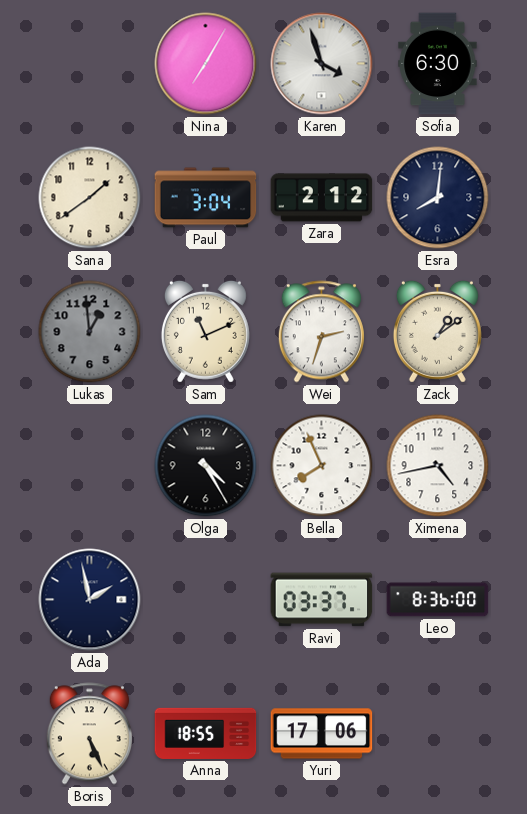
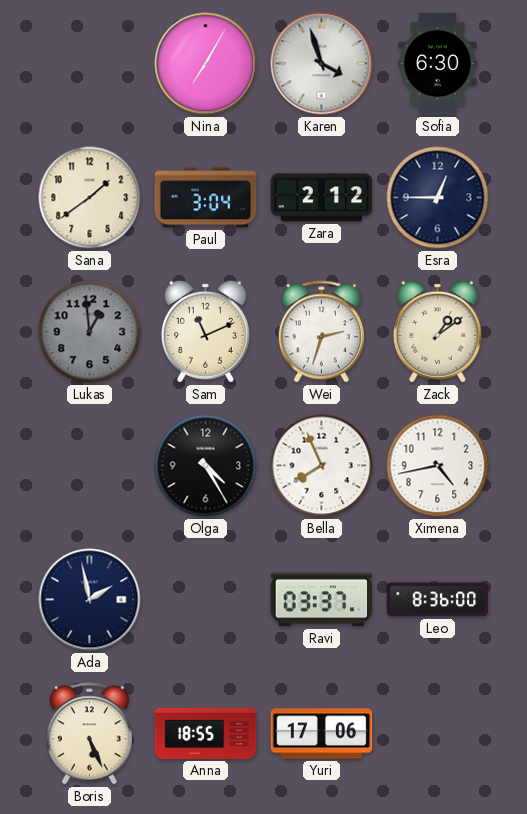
Esra: 8:01 -> 12:45
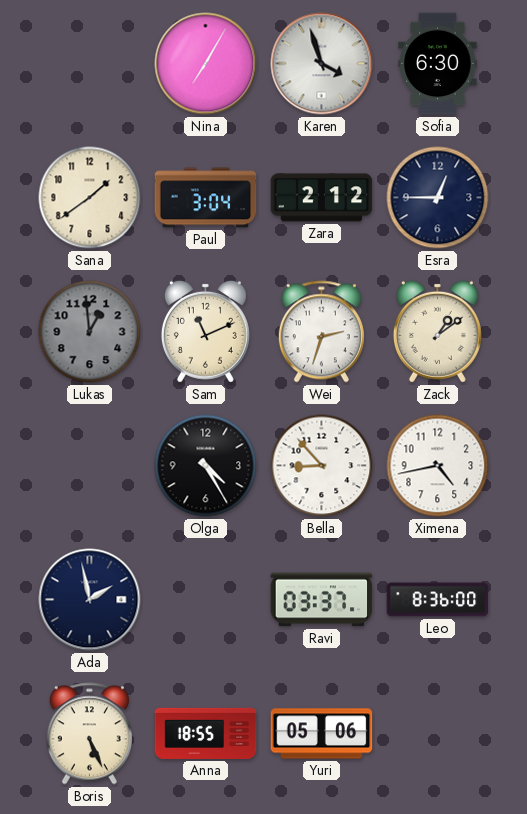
Bella: 7:56 -> 8:53
Yuri: 17:06 -> 05:06
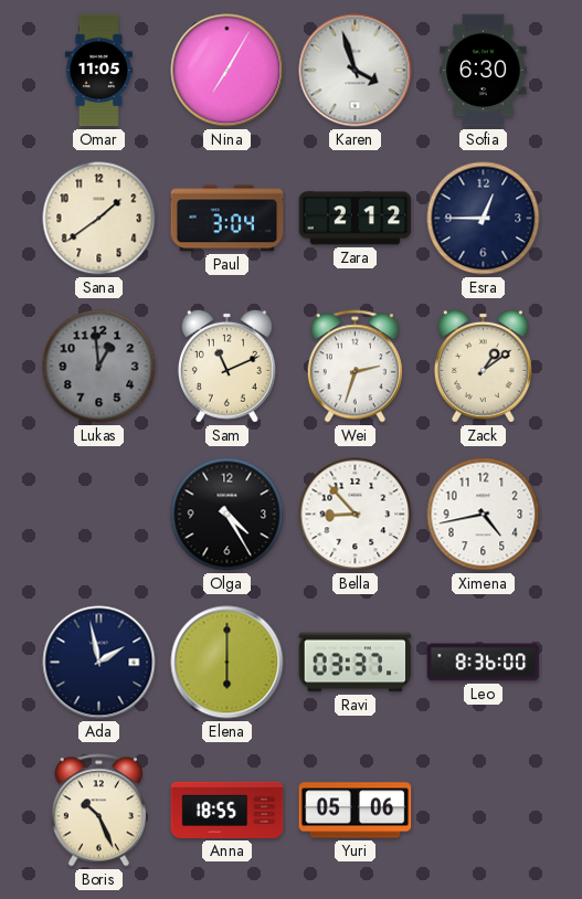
Omar: none -> 11:05
Elena: none -> 6:00
Boris: 5:26 -> 10:26
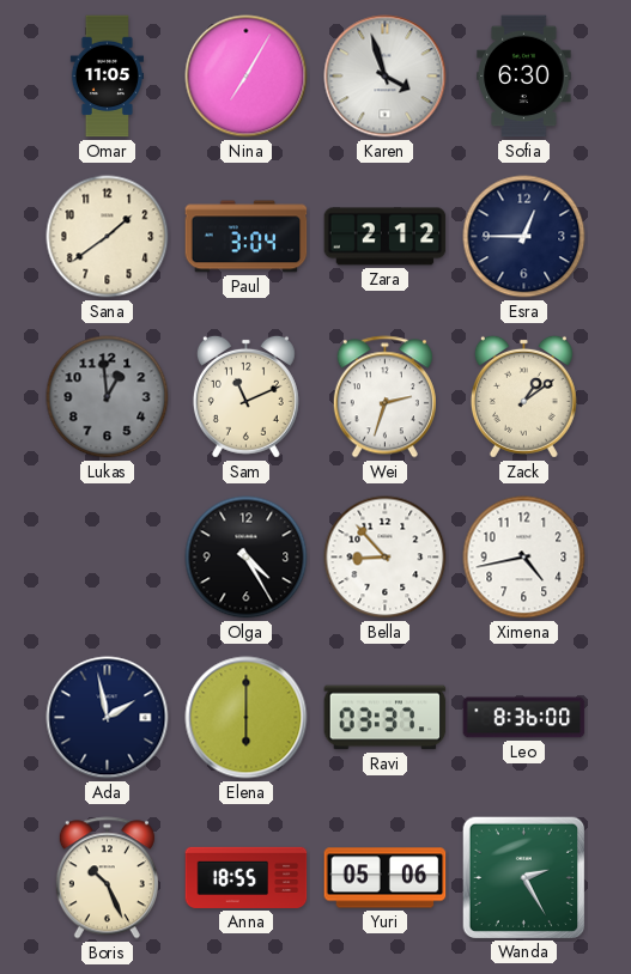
Wanda: none -> 2:25
